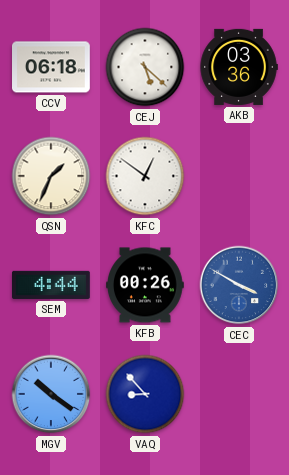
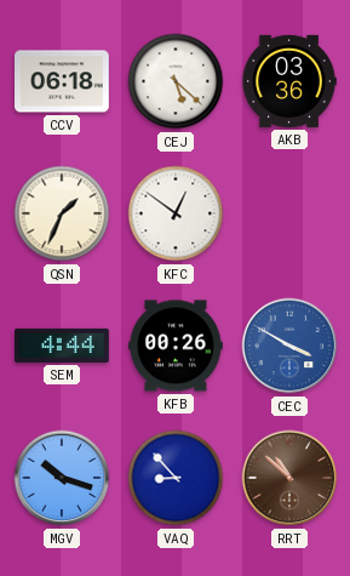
MGV: 10:21 -> 10:18
RRT: none -> 10:52
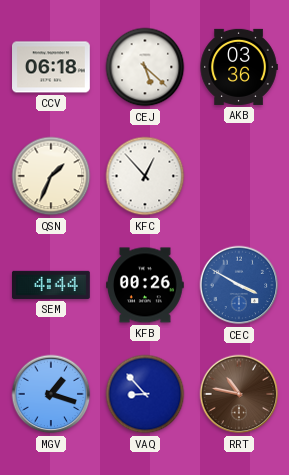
KFC: 12:51 -> 12:53
MGV: 10:18 -> 1:18
RRT: 10:52 -> 10:47
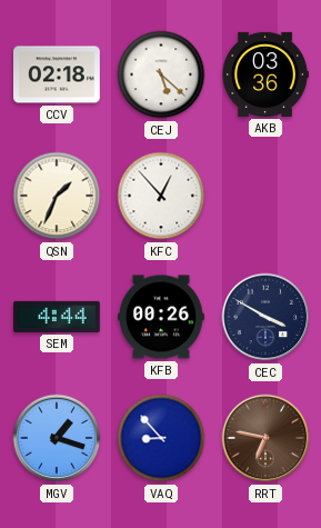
CCV: 06:18 -> 02:18
CEC dial: blue -> navy
RRT: 10:47 -> 6:47
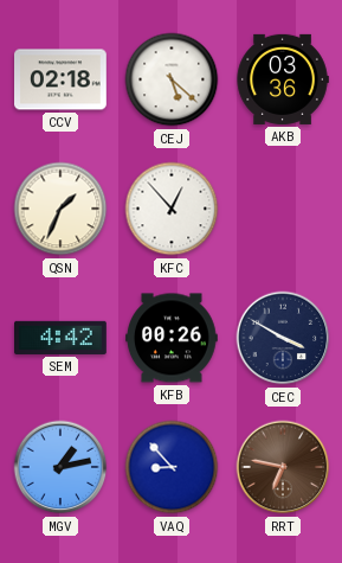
SEM: 4:44 -> 4:42
MGV: 1:18 -> 1:13
